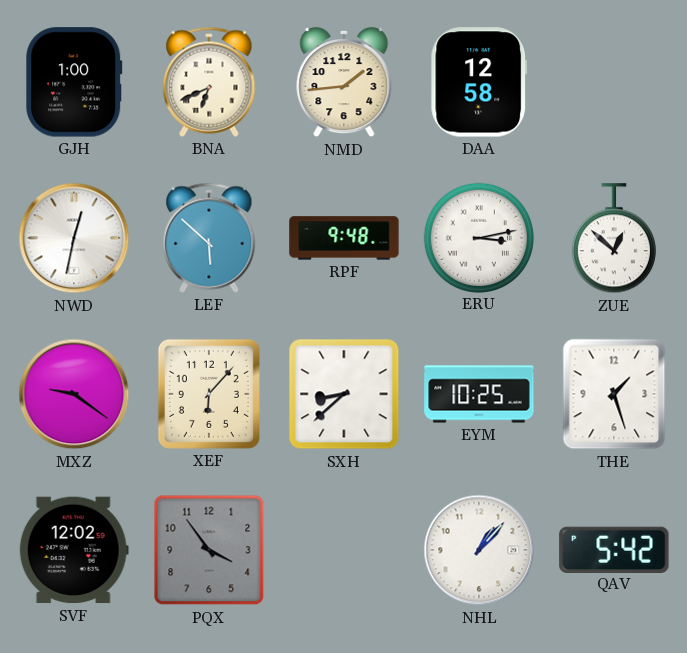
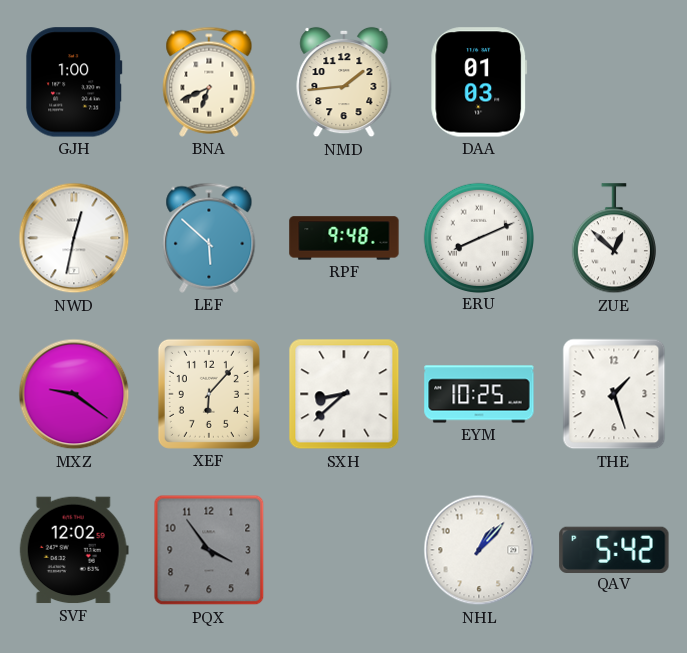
DAA: 12:58 -> 01:03
ERU: 3:13 -> 8:11
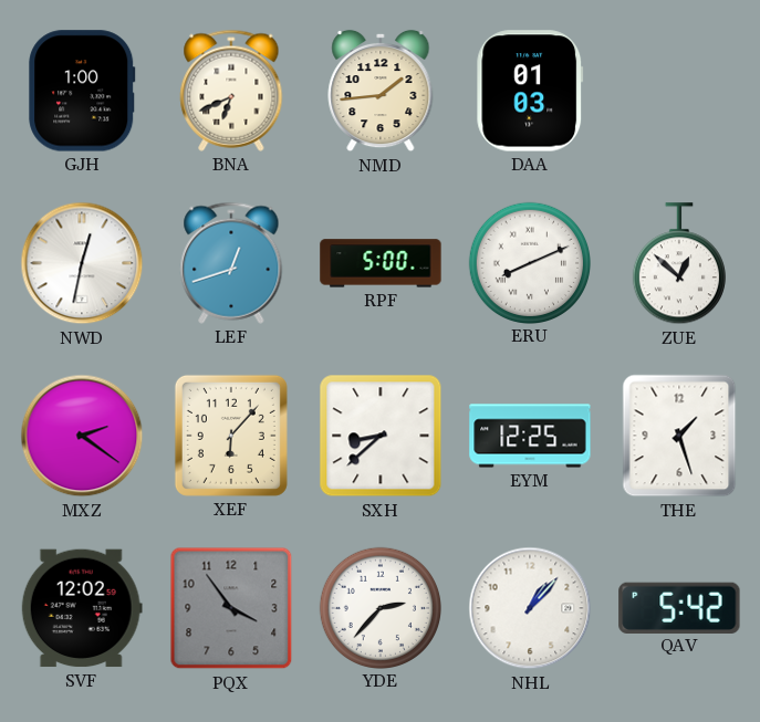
LEF: 5:52 -> 12:42
RPF: 9:48 -> 5:00
MXZ: 9:21 -> 2:21
EYM: 10:25 -> 12:25
YDE: none -> 2:37
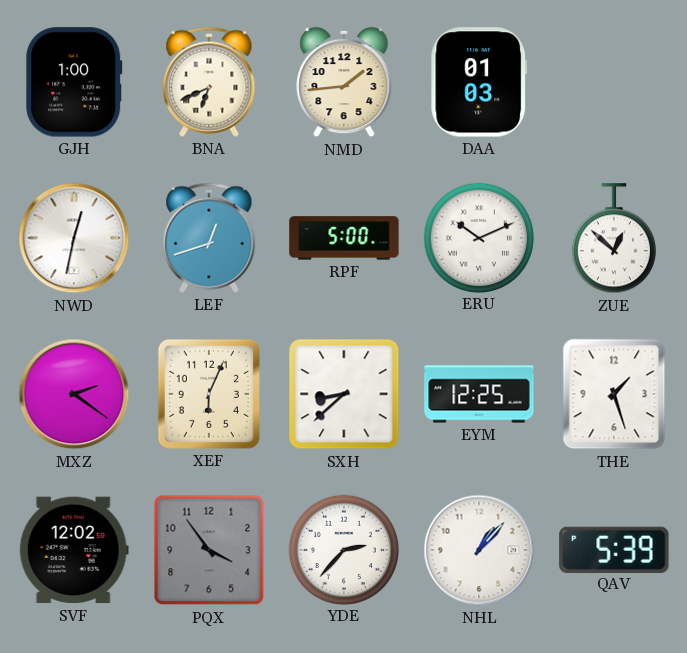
ERU: 8:11 -> 10:11
XEF: 6:07 -> 6:04
QAV: 5:42 -> 5:39
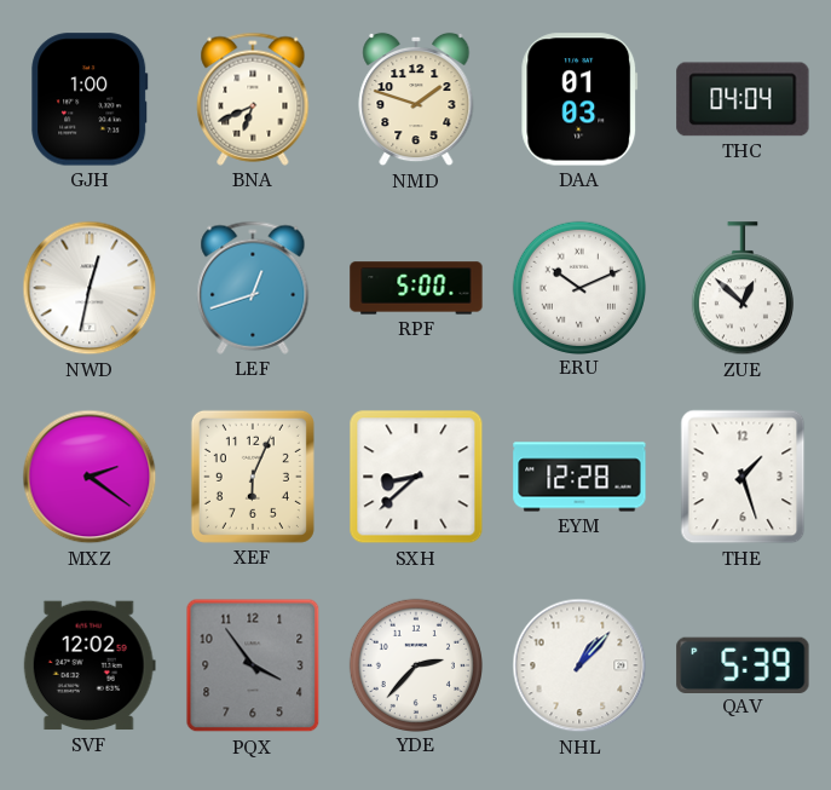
NMD: 1:44 -> 1:48
THC: none -> 04:04
EYM: 12:25 -> 12:28
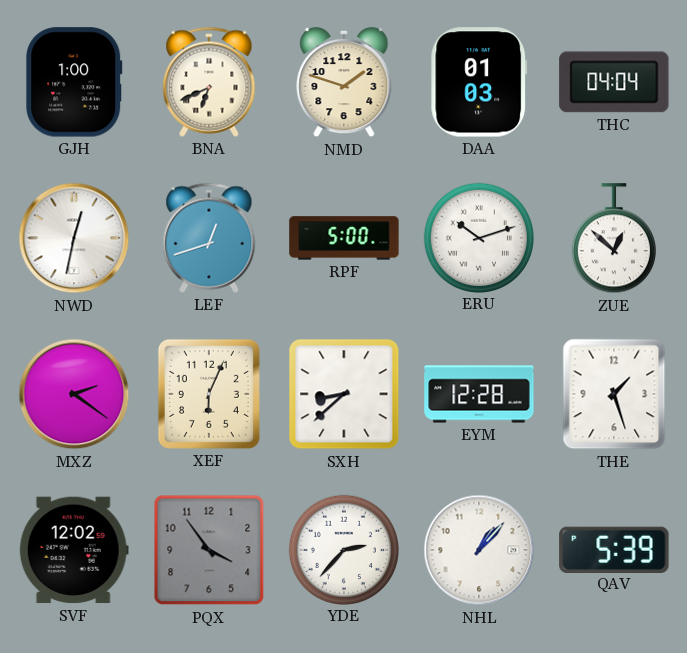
ERU: 10:11 -> 10:12
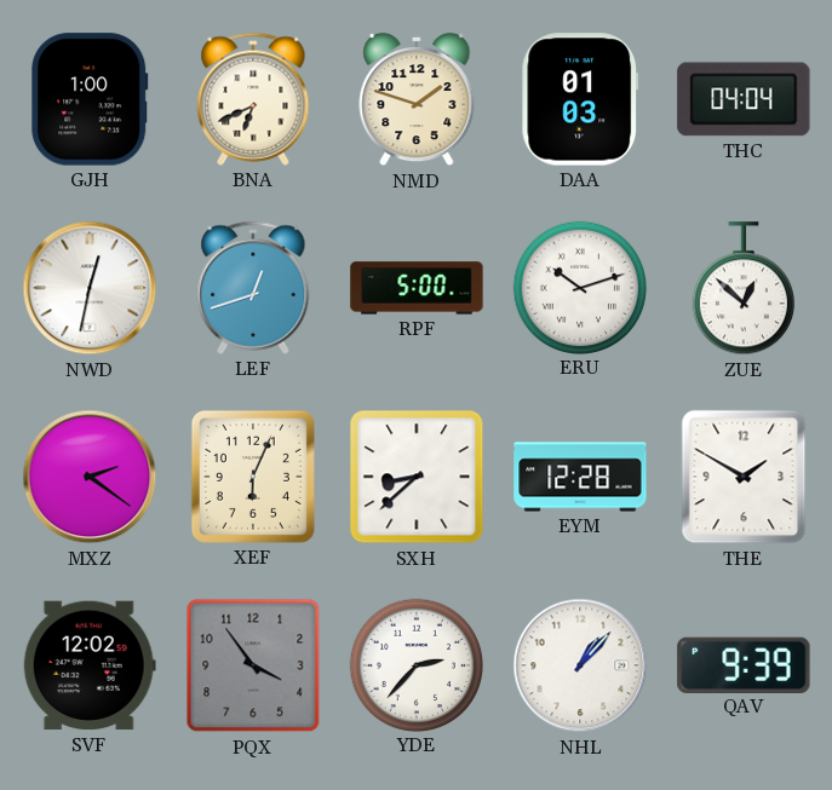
THE: 1:27 -> 1:50
QAV: 5:39 -> 9:39
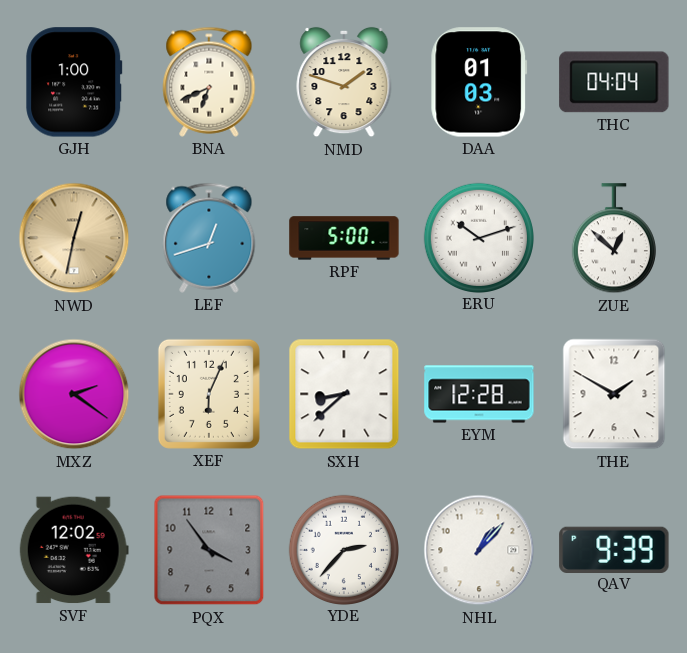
NWD dial: white -> champagne
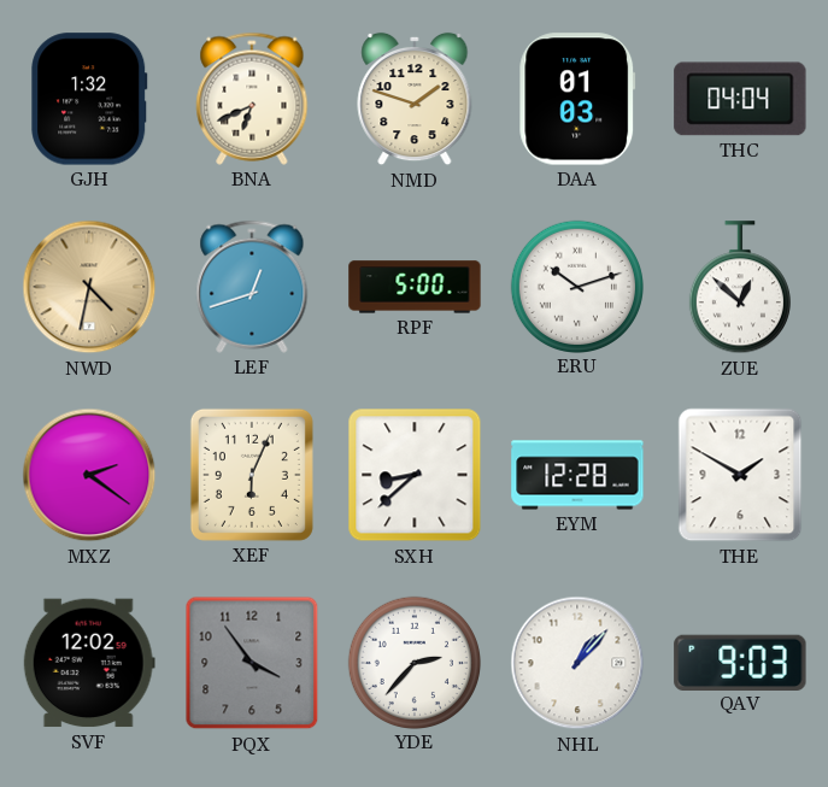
GJH: 1:00 -> 1:32
NWD: 12:32 -> 4:32
QAV: 9:39 -> 9:03
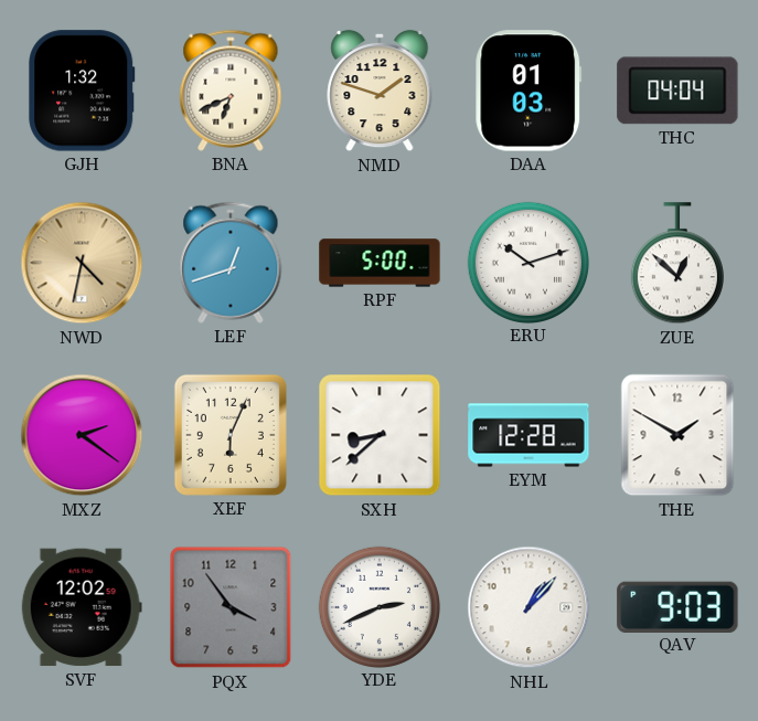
YDE: 2:37 -> 2:41
